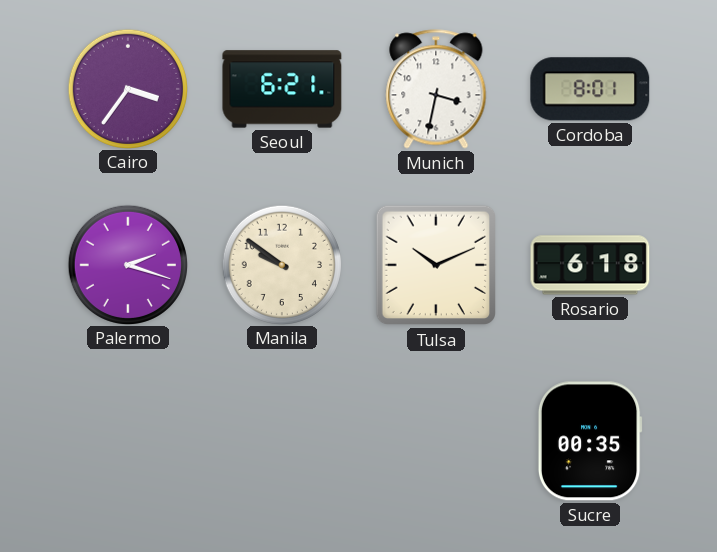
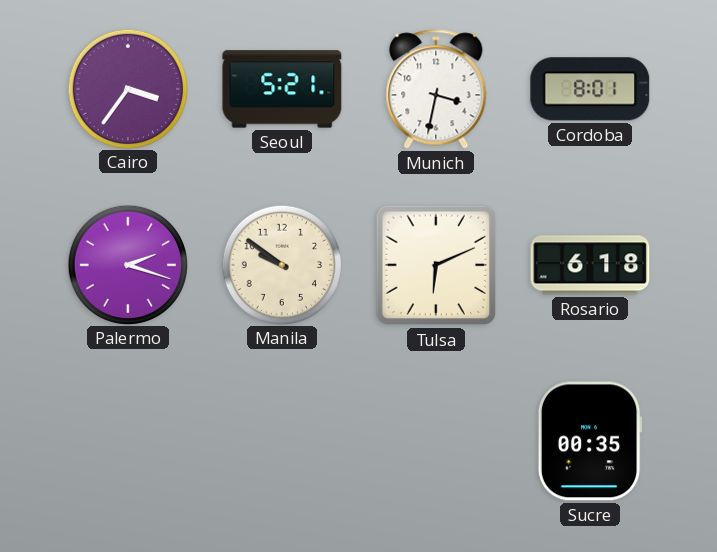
Seoul: 6:21 -> 5:21
Tulsa: 10:11 -> 6:11
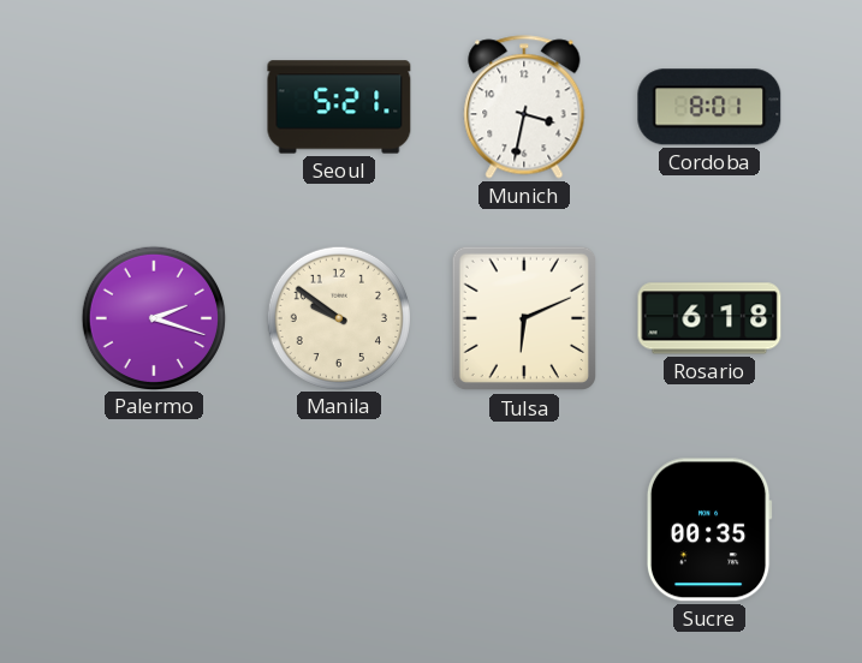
Cairo: 3:36 -> none
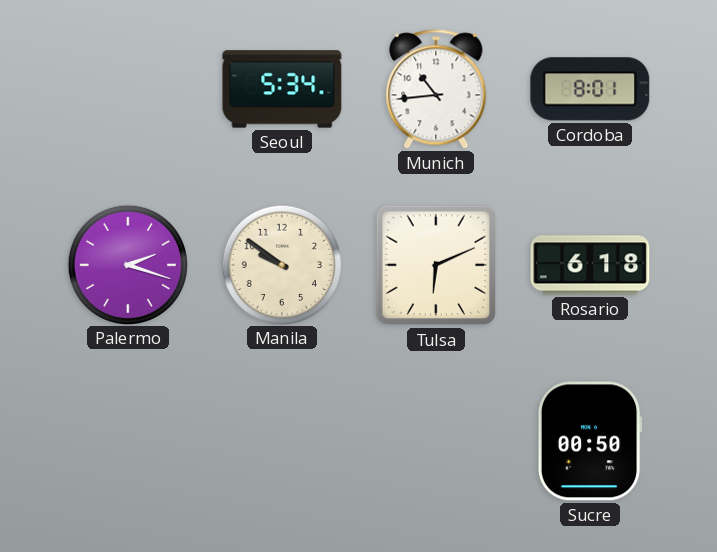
Seoul: 5:21 -> 5:34
Munich: 3:32 -> 10:44
Sucre: 00:35 -> 00:50
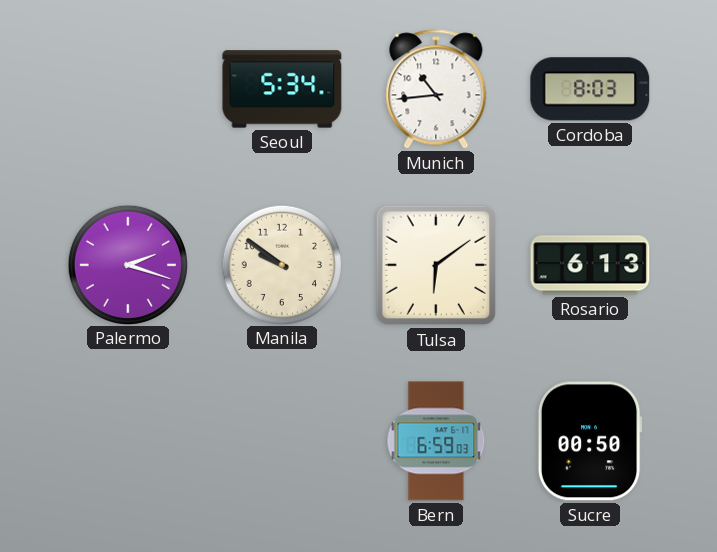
Cordoba: 8:01 -> 8:03
Tulsa: 6:11 -> 6:09
Rosario: 6:18 -> 6:13
Bern: none -> 6:59
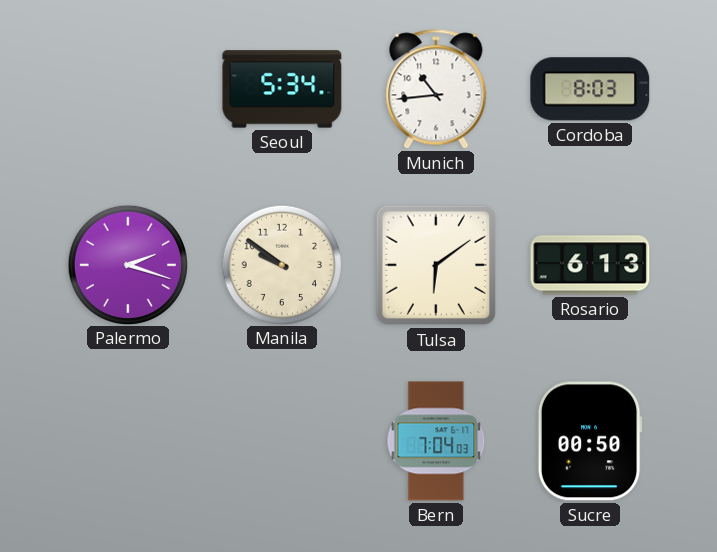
Bern: 6:59 -> 7:04
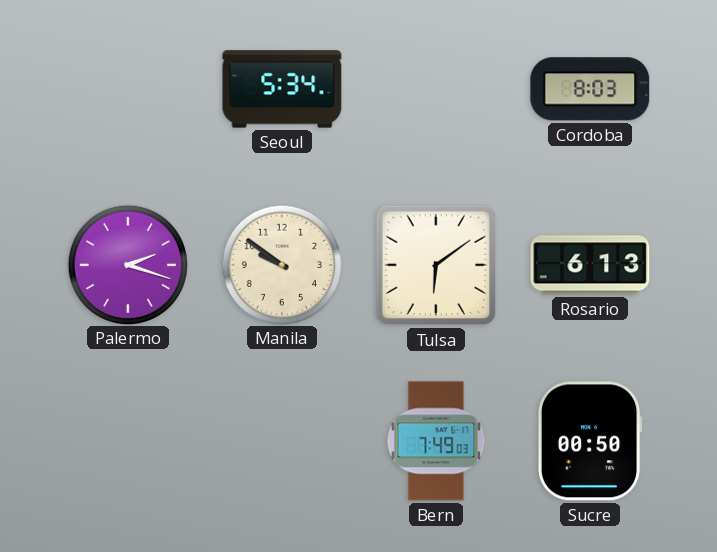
Munich: 10:44 -> none
Bern: 7:04 -> 7:49
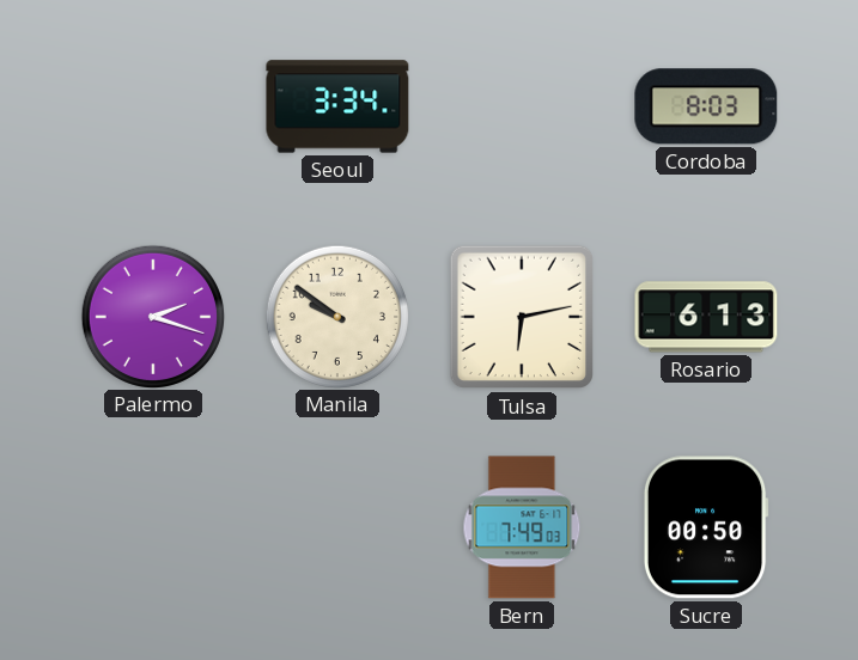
Seoul: 5:34 -> 3:34
Tulsa: 6:09 -> 6:13
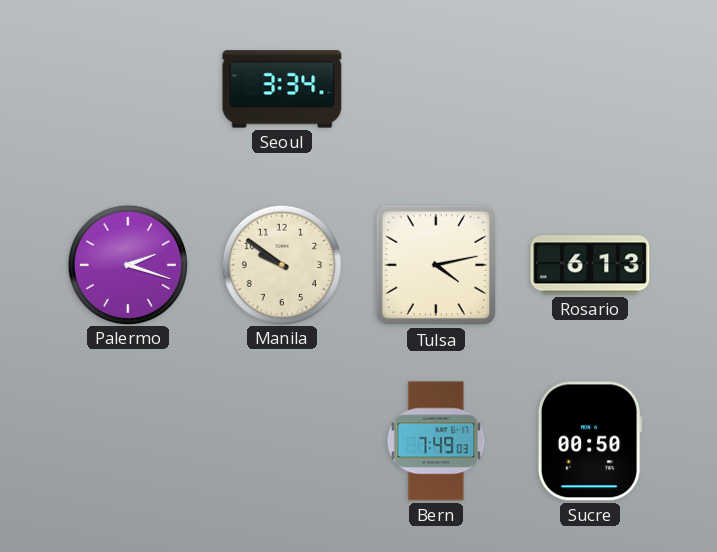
Cordoba: 8:03 -> none
Tulsa: 6:13 -> 4:13
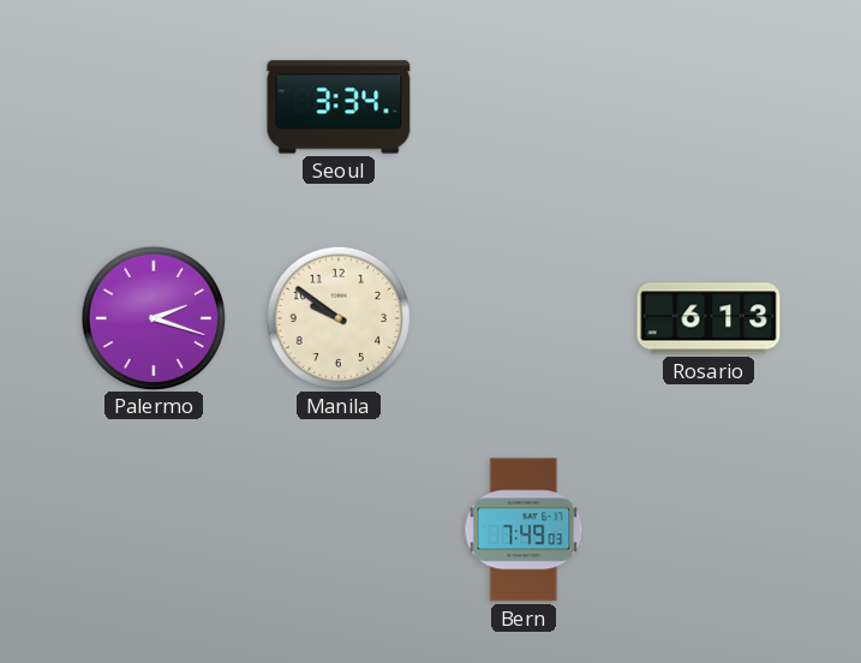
Tulsa: 4:13 -> none
Sucre: 00:50 -> none
